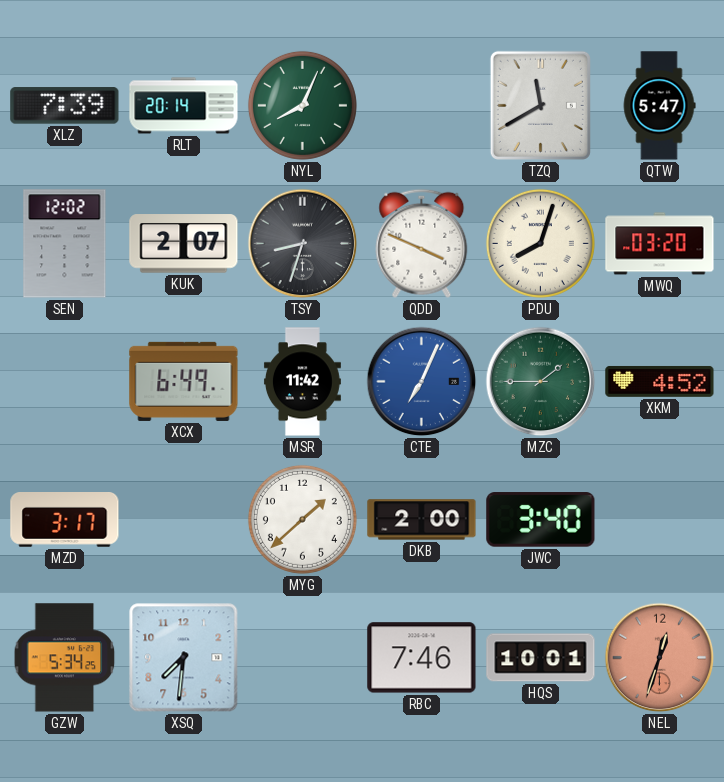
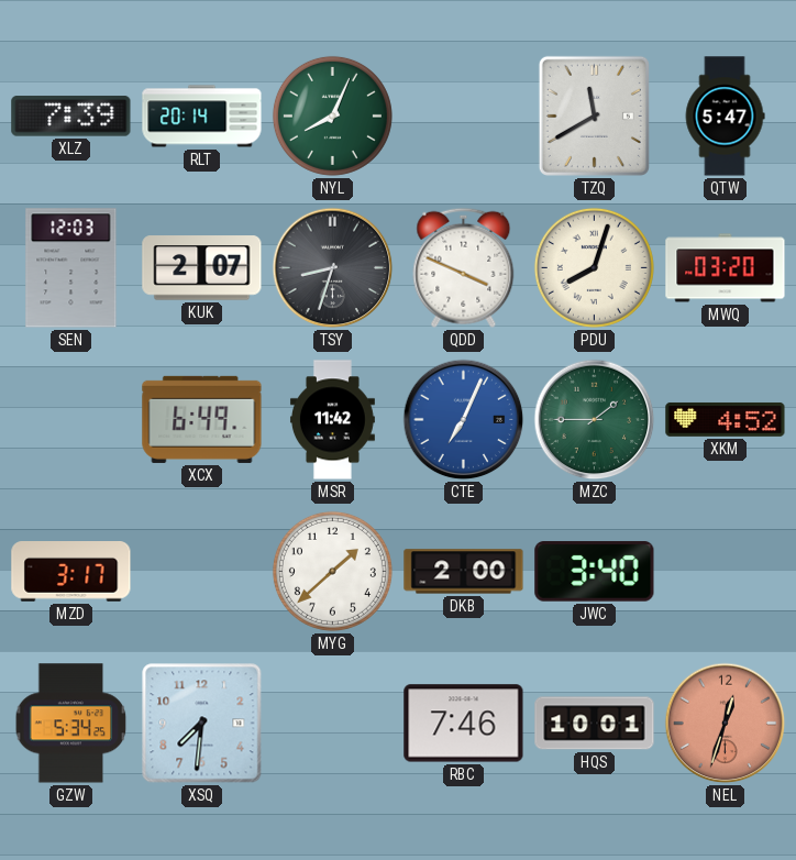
SEN: 12:02 -> 12:03
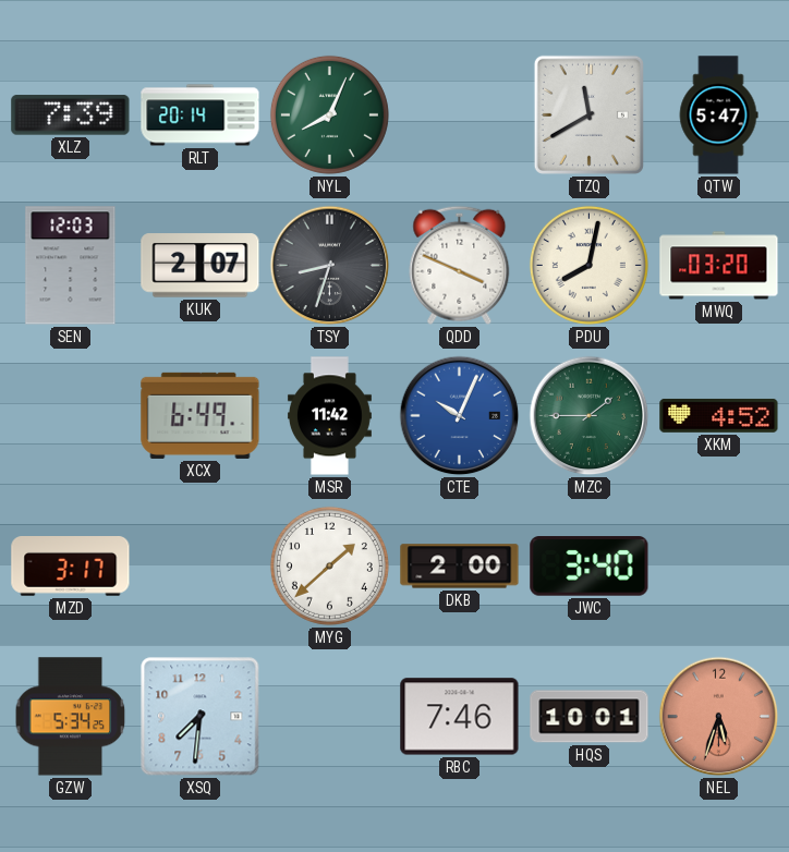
PDU: 8:03 -> 8:02
CTE: 7:04 -> 10:04
NEL: 12:33 -> 5:33
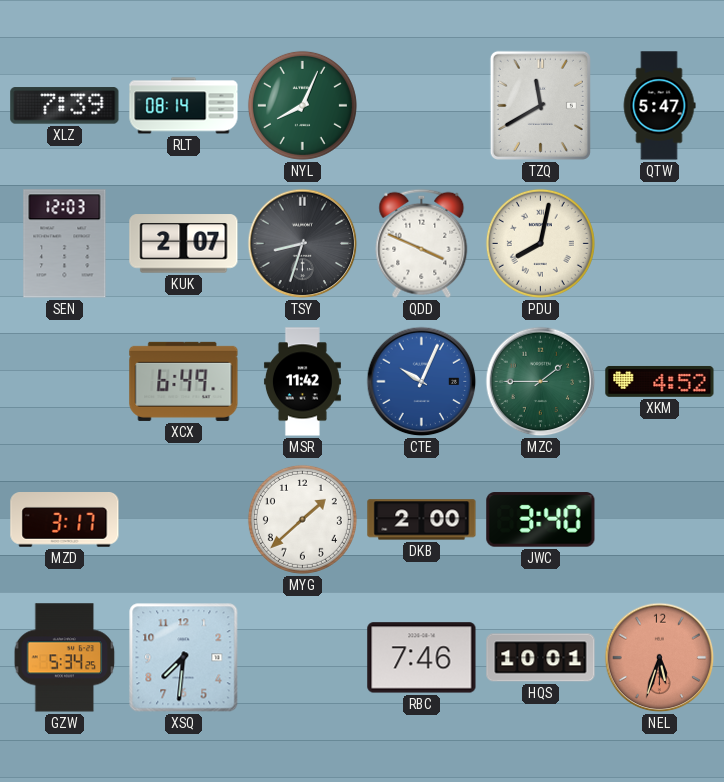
RLT: 20:14 -> 08:14
MWQ: 03:20 -> none
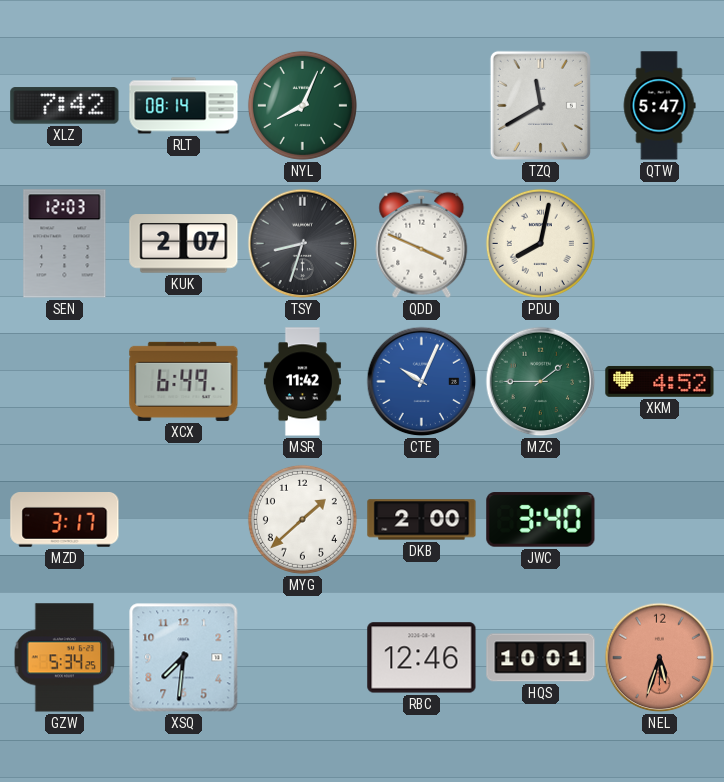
XLZ: 7:39 -> 7:42
RBC: 7:46 -> 12:46
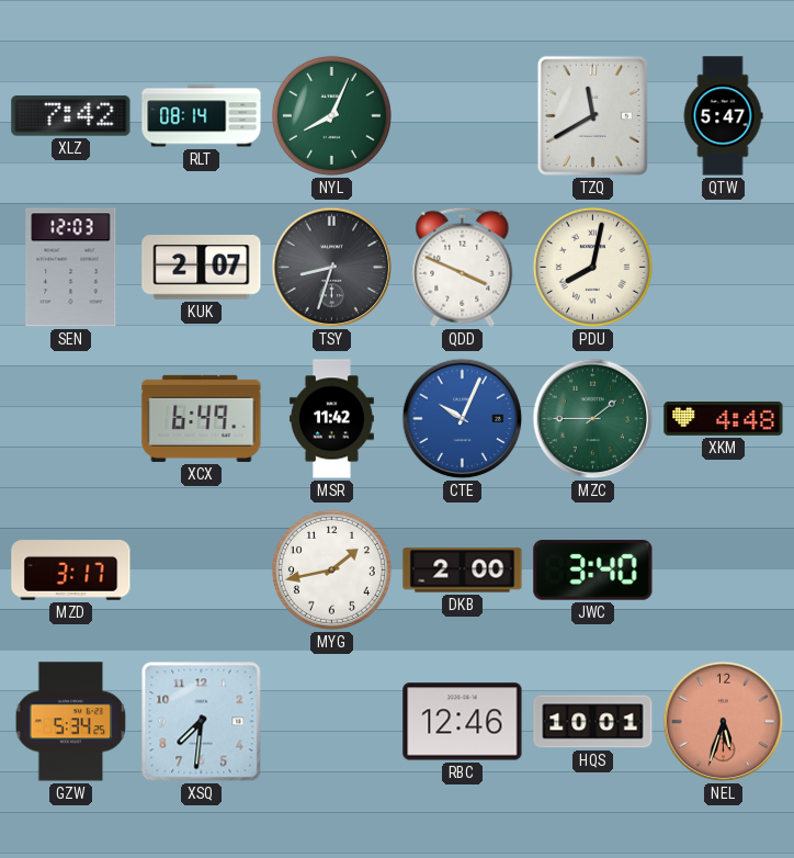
XKM: 4:52 -> 4:48
MYG: 1:38 -> 1:43
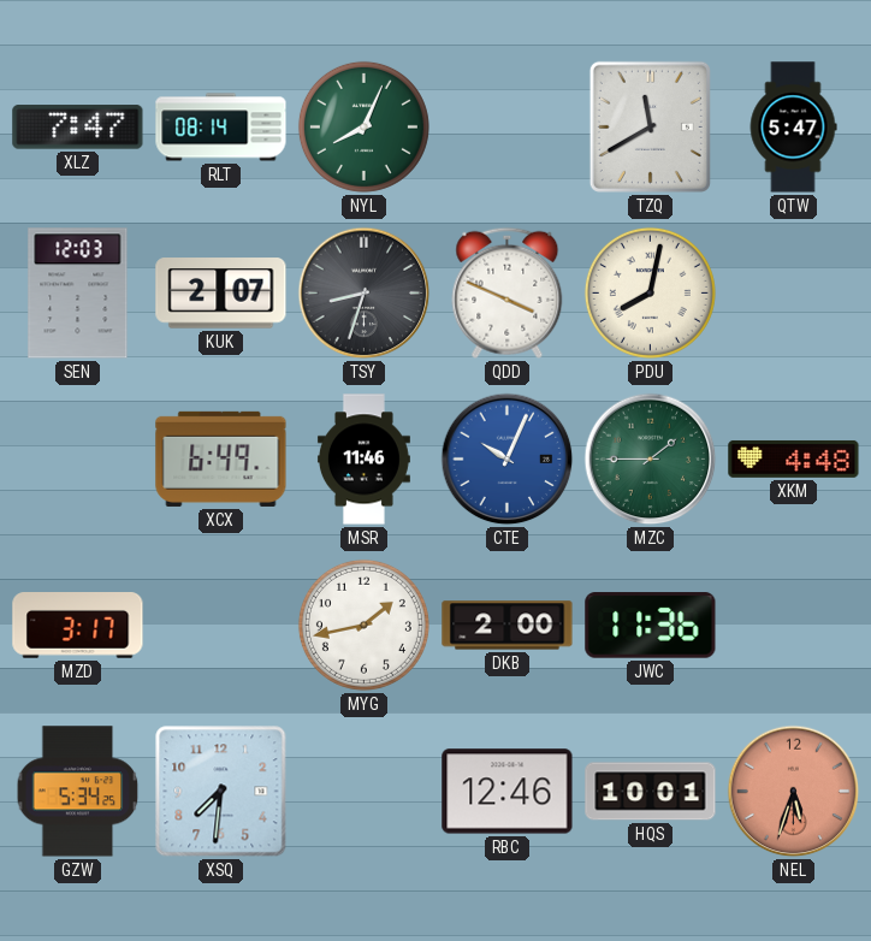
XLZ: 7:42 -> 7:47
MSR: 11:42 -> 11:46
JWC: 3:40 -> 11:36
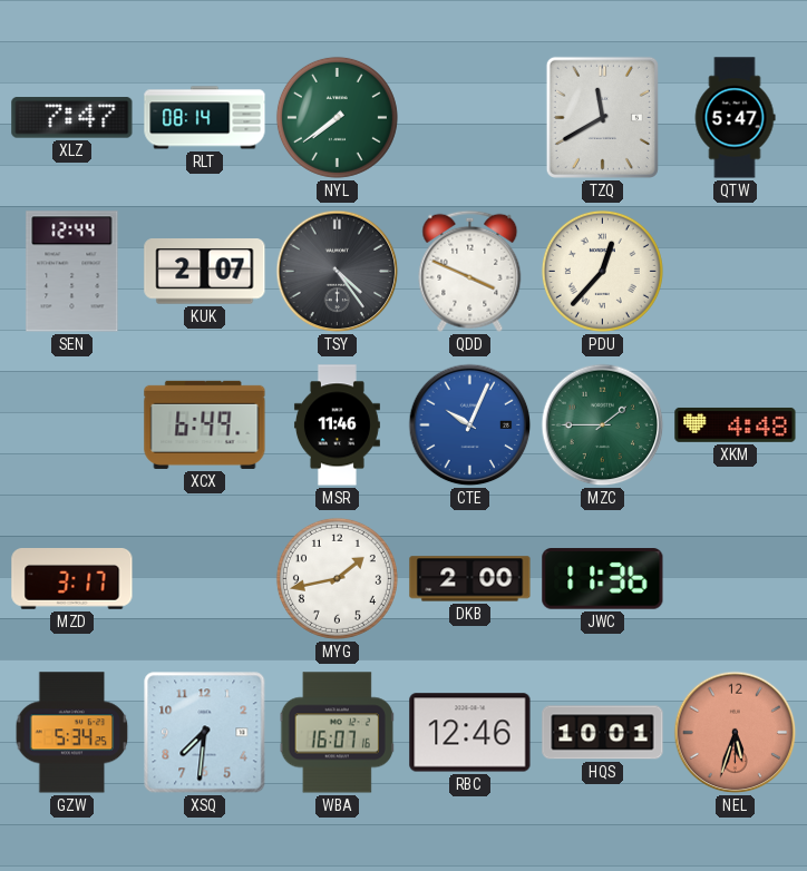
NYL: 8:04 -> 7:39
SEN: 12:03 -> 12:44
TSY: 8:33 -> 4:24
PDU: 8:02 -> 12:37
WBA: none -> 16:07
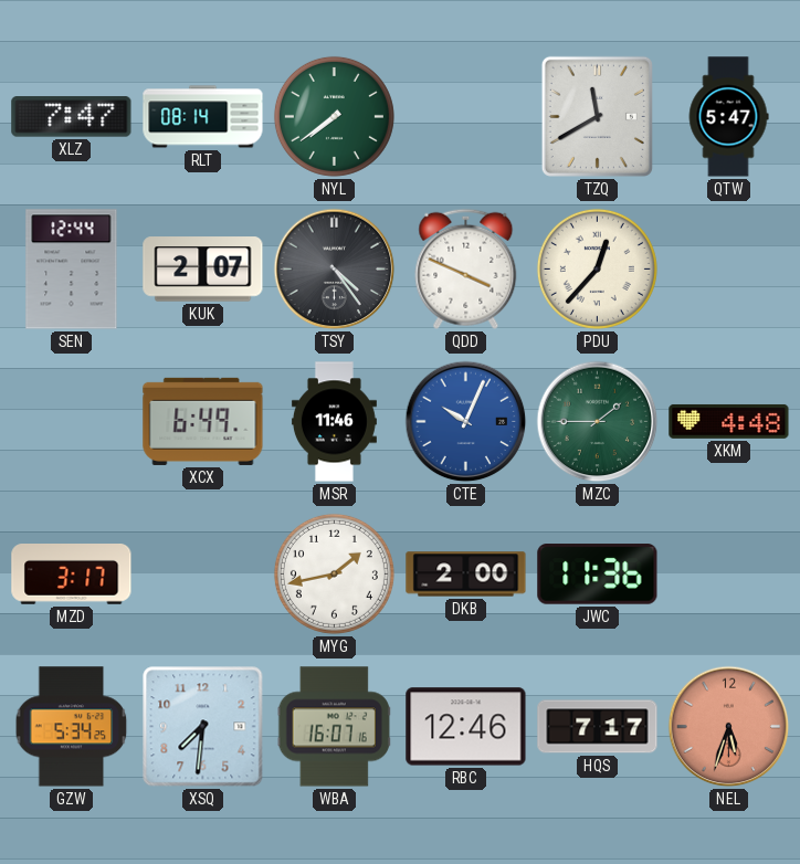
HQS: 10:01 -> 7:17
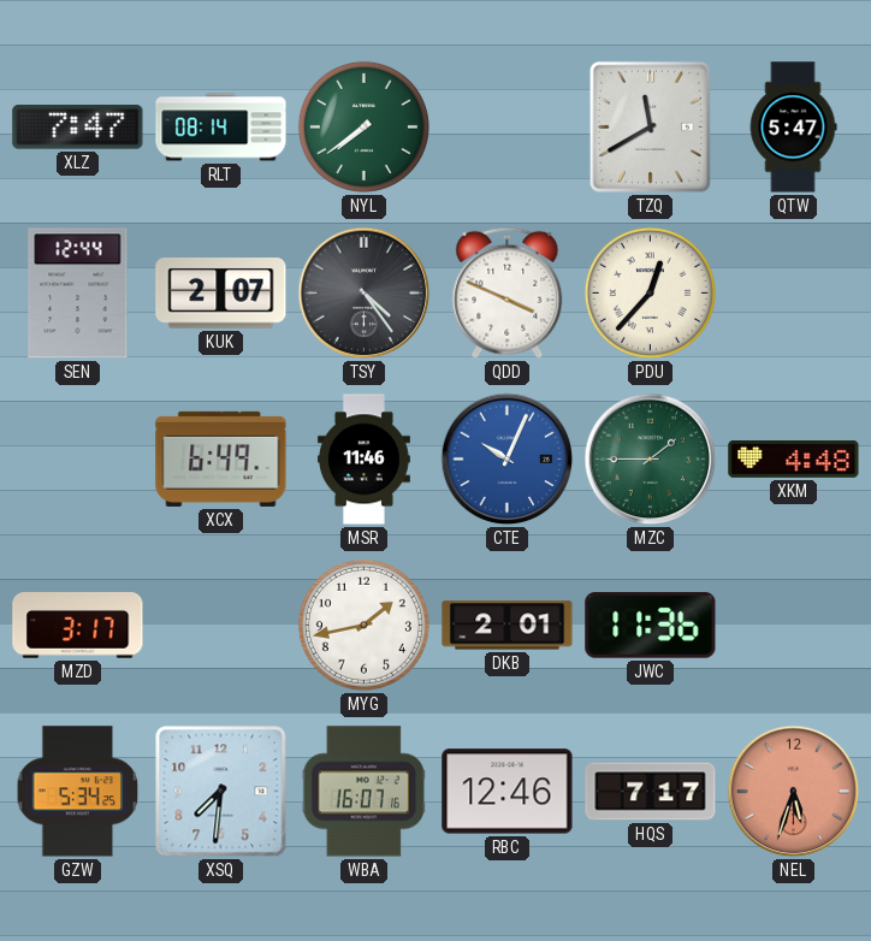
DKB: 2:00 -> 2:01
